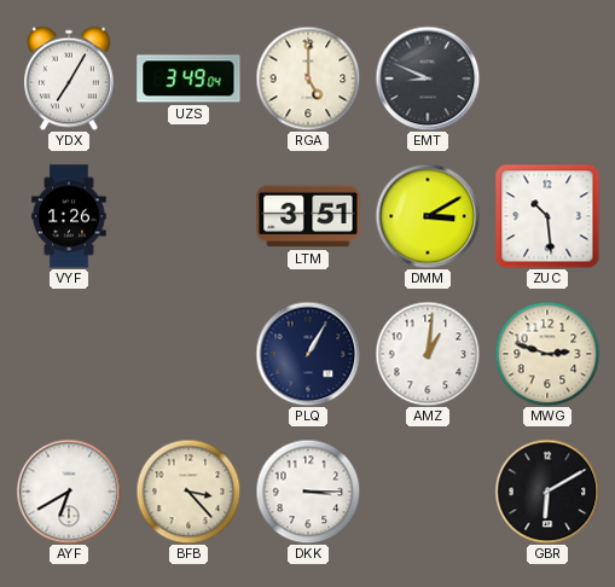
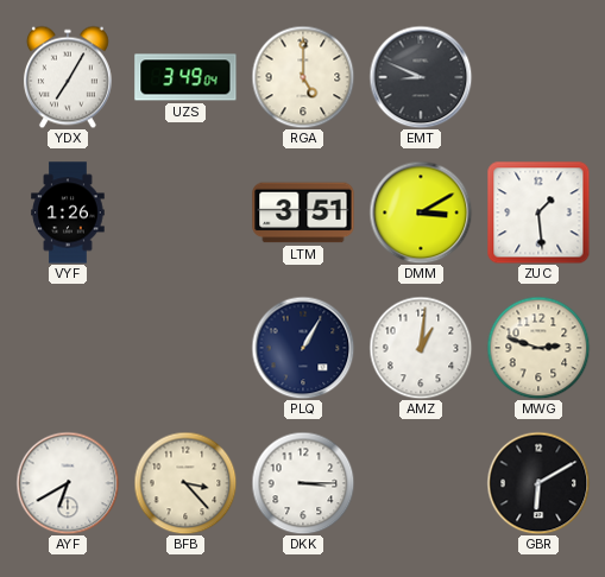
ZUC: 10:29 -> 1:29
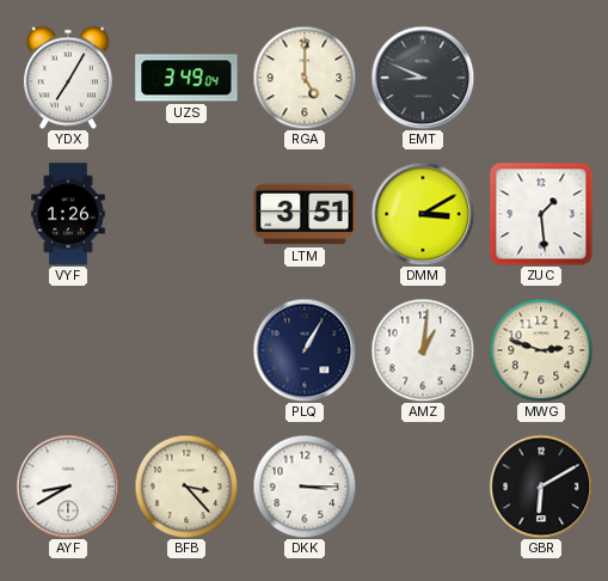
AYF: 6:40 -> 8:40
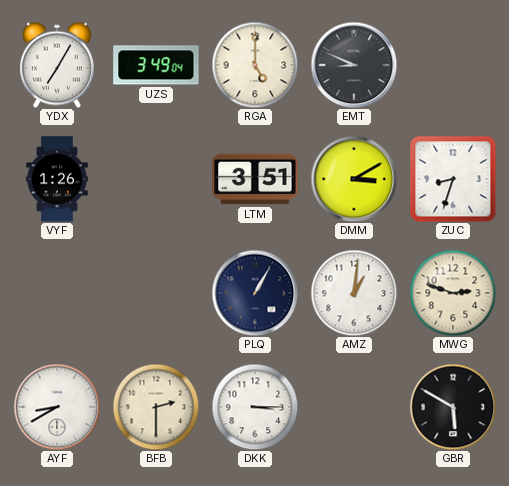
ZUC: 1:29 -> 8:33
BFB: 3:23 -> 2:30
GBR: 6:10 -> 5:50
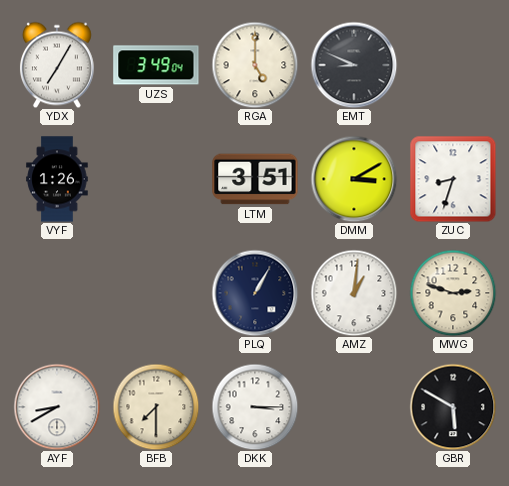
BFB: 2:30 -> 7:30
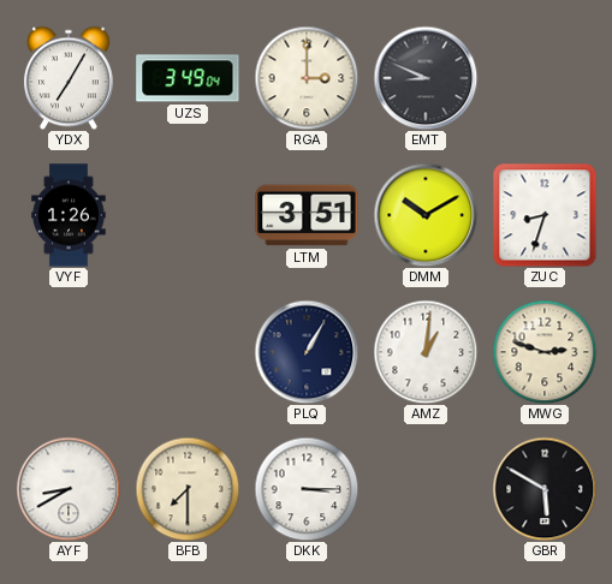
RGA: 5:00 -> 3:00
DMM: 3:10 -> 10:10
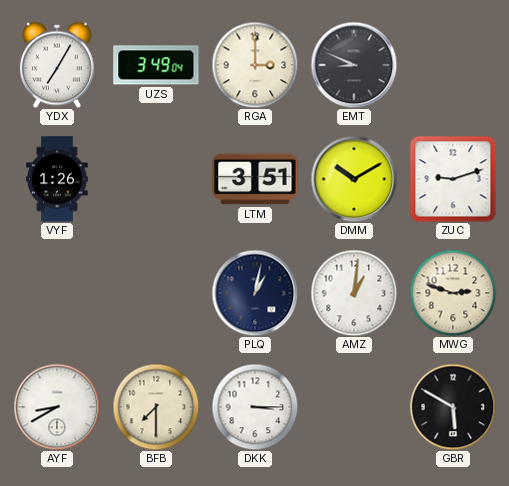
ZUC: 8:33 -> 9:12
PLQ: 1:05 -> 1:02
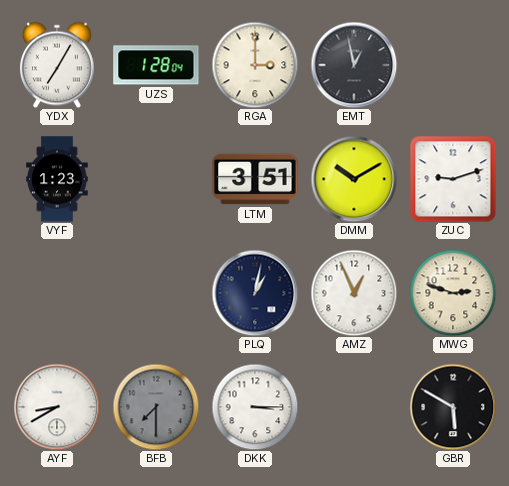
UZS: 3:49 -> 1:28
EMT: 8:49 -> 12:58
VYF: 1:26 -> 1:23
AMZ: 1:01 -> 12:56
BFB dial: cream -> grey
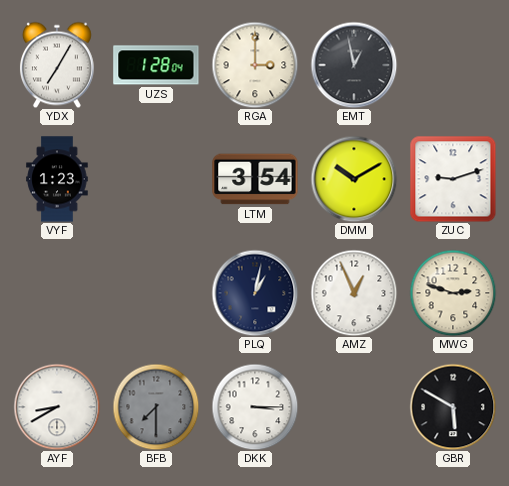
LTM: 3:51 -> 3:54
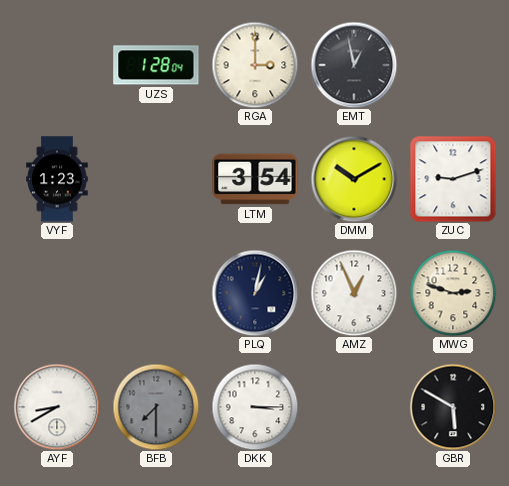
YDX: 7:05 -> none
